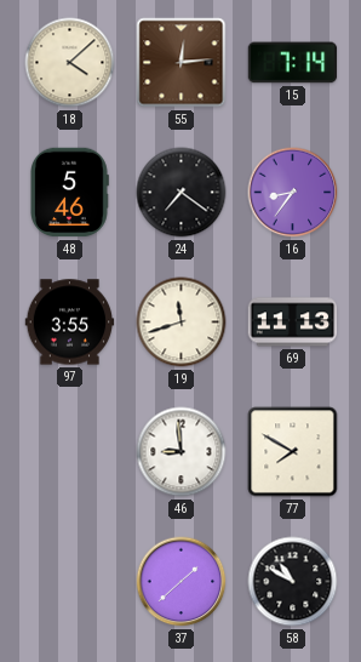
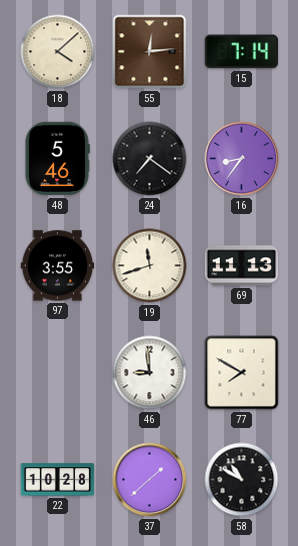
22: none -> 10:28
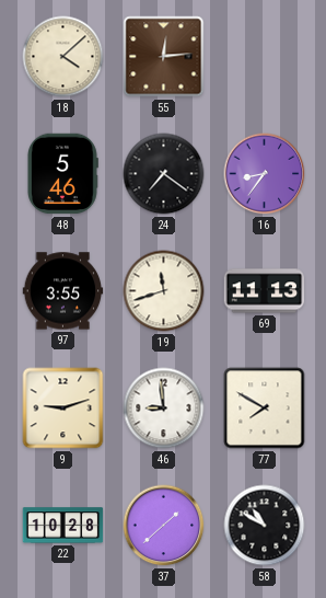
15: 7:14 -> none
9: none -> 9:12
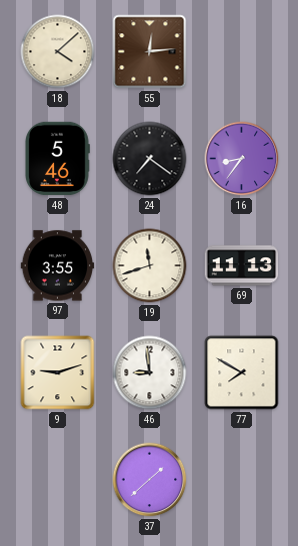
22: 10:28 -> none
58: 10:50 -> none
